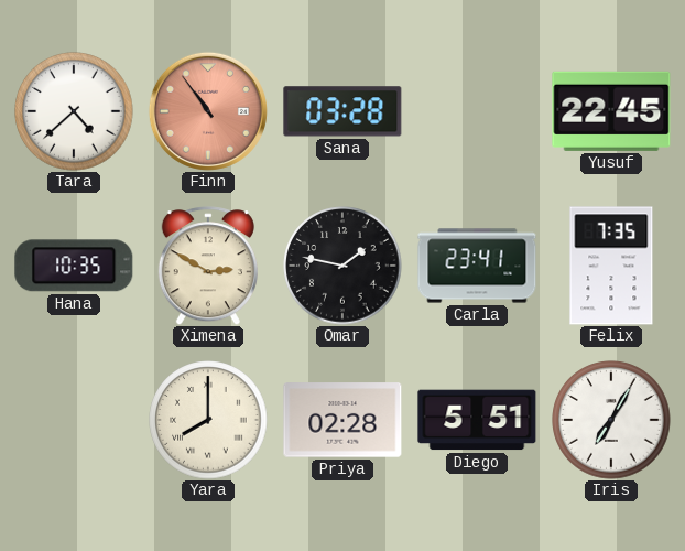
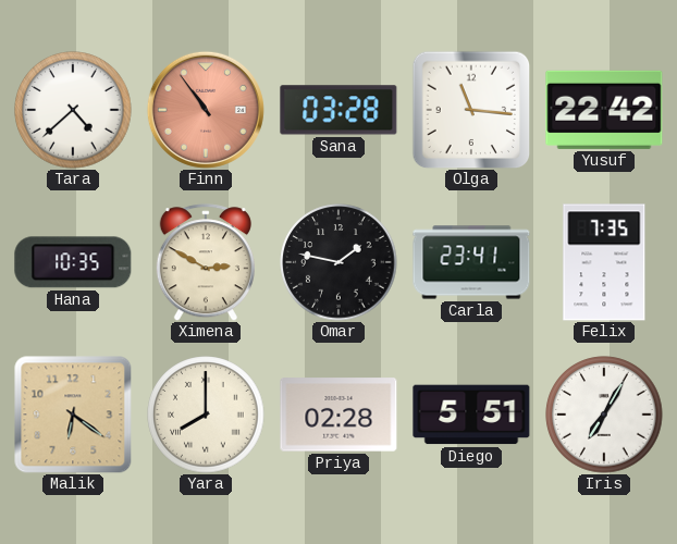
Olga: none -> 11:16
Yusuf: 22:45 -> 22:42
Malik: none -> 6:21
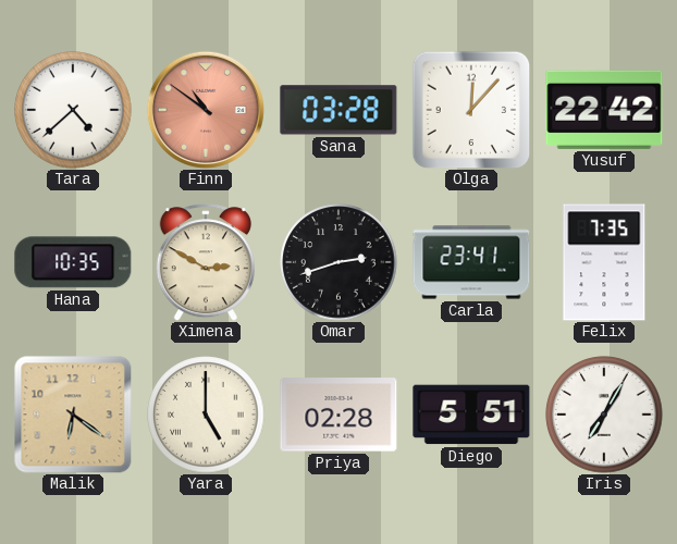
Finn: 10:54 -> 10:51
Olga: 11:16 -> 12:07
Omar: 1:47 -> 2:42
Yara: 8:00 -> 5:00
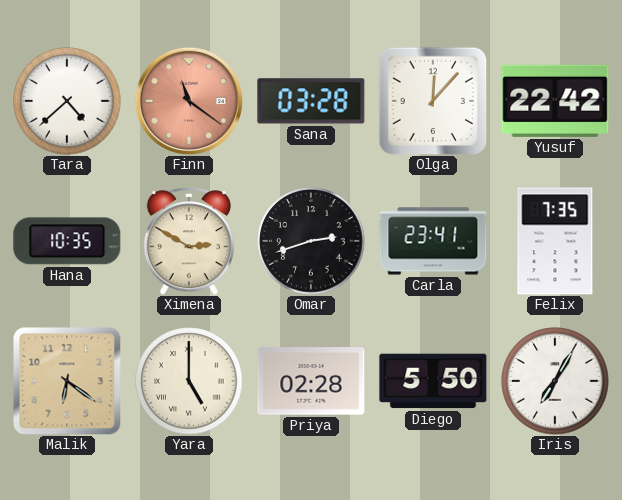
Finn: 10:51 -> 11:21
Diego: 5:51 -> 5:50
